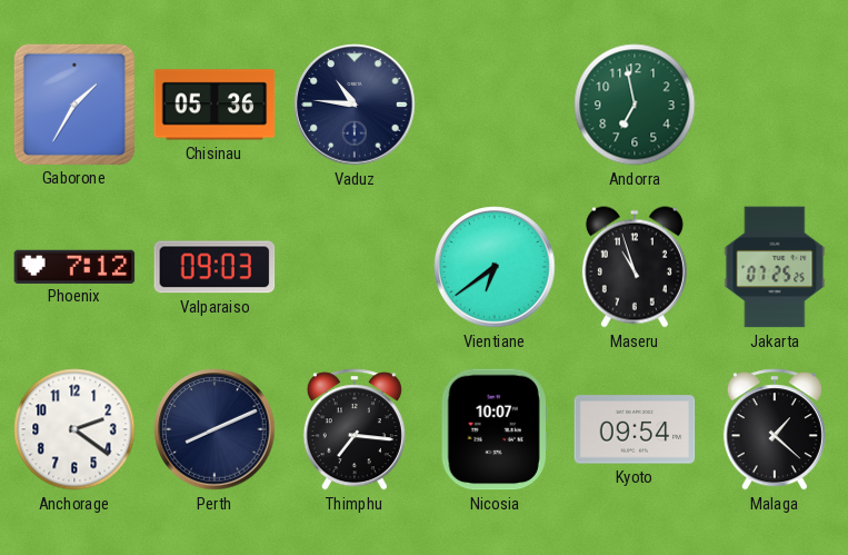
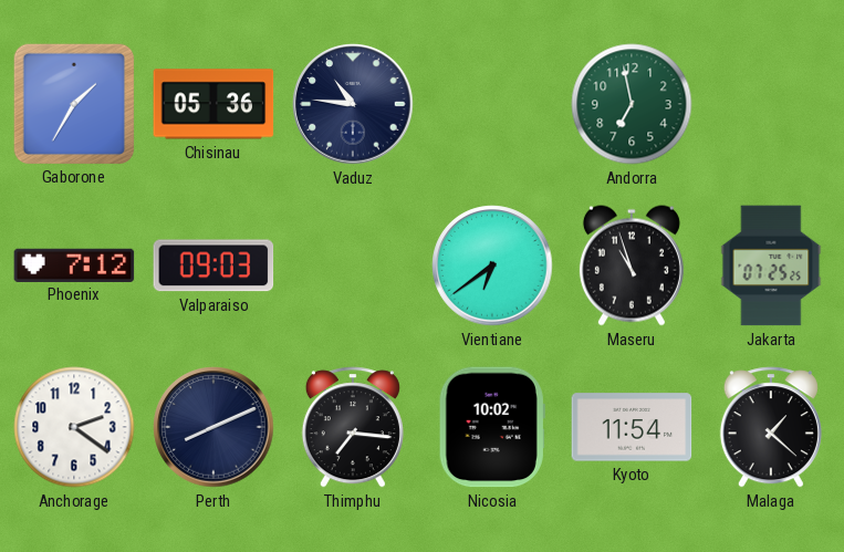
Nicosia: 10:07 -> 10:02
Kyoto: 09:54 -> 11:54
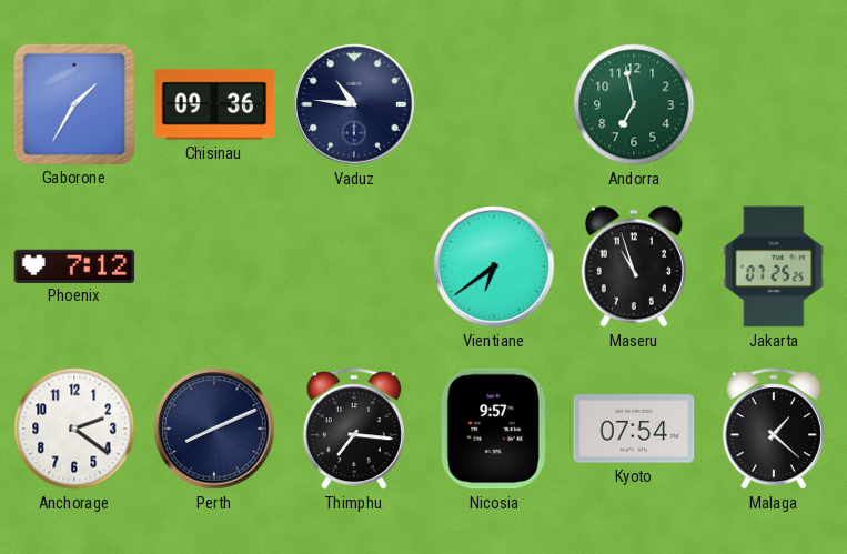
Chisinau: 05:36 -> 09:36
Valparaiso: 09:03 -> none
Nicosia: 10:02 -> 9:57
Kyoto: 11:54 -> 07:54
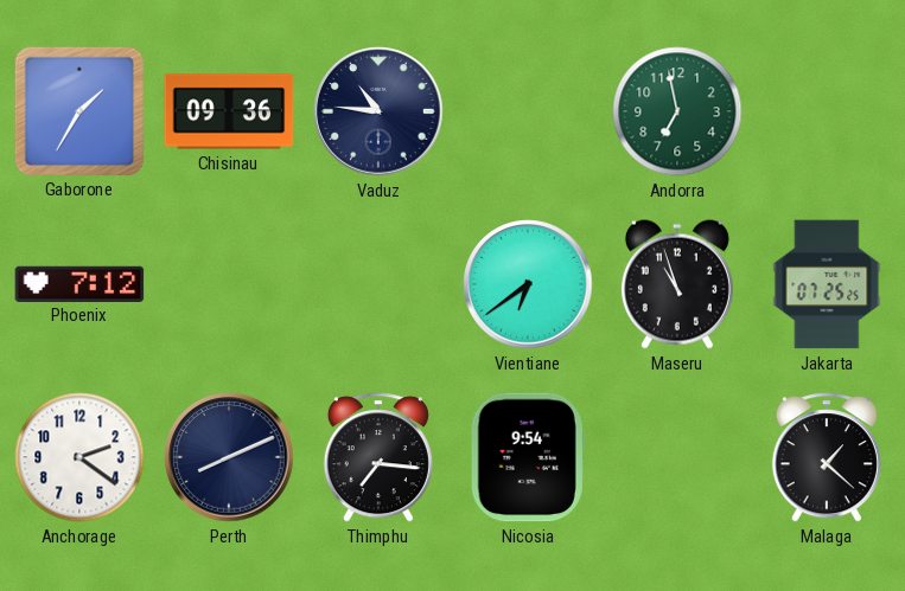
Nicosia: 9:57 -> 9:54
Kyoto: 07:54 -> none
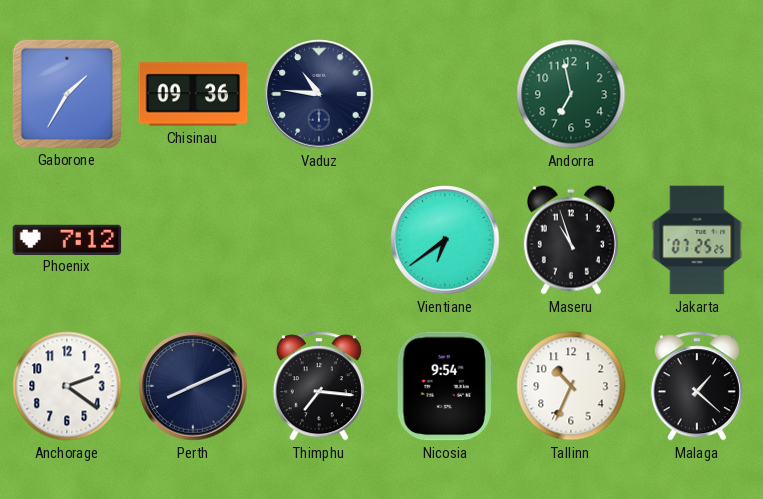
Tallinn: none -> 10:34
